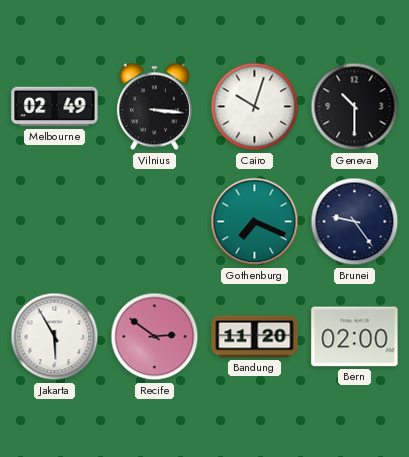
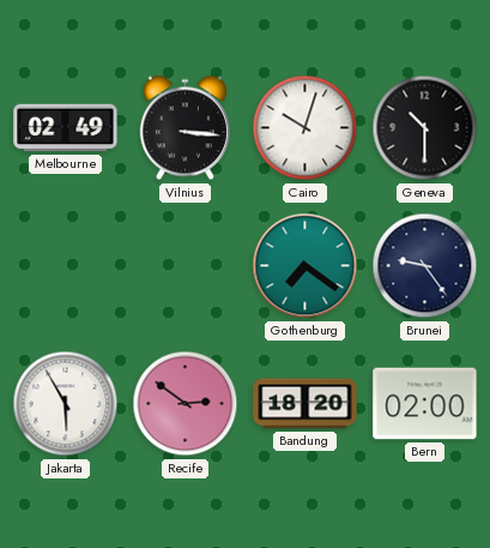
Gothenburg: 7:19 -> 7:21
Bandung: 11:20 -> 18:20
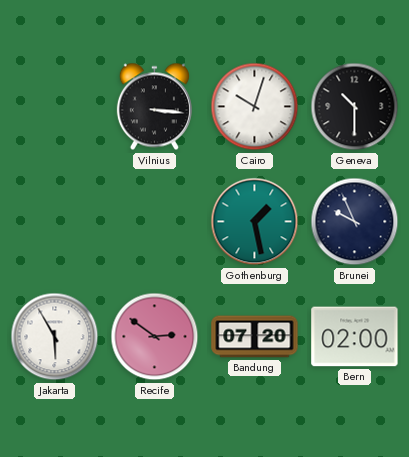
Melbourne: 02:49 -> none
Gothenburg: 7:21 -> 1:28
Brunei: 9:24 -> 9:56
Bandung: 18:20 -> 07:20
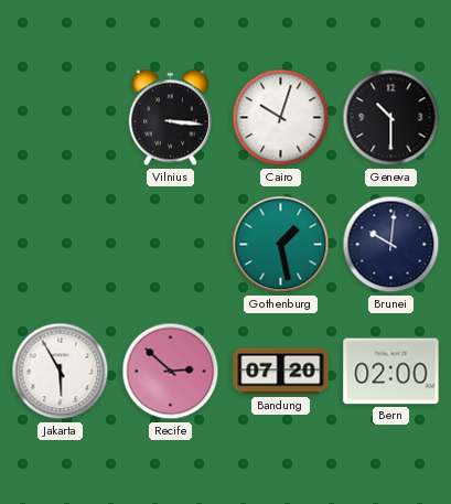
Brunei: 9:56 -> 10:01
Recife: 2:51 -> 2:52
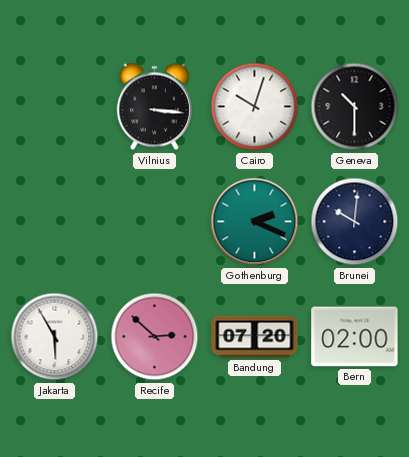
Gothenburg: 1:28 -> 2:19
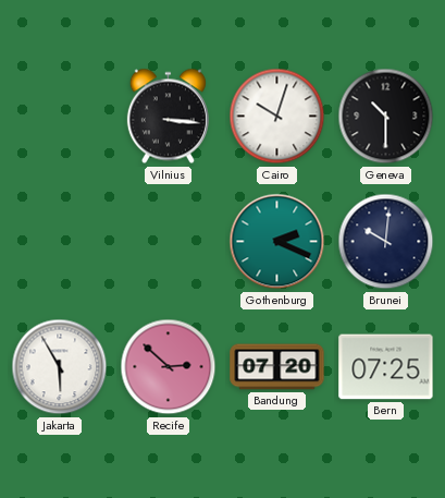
Bern: 02:00 -> 07:25
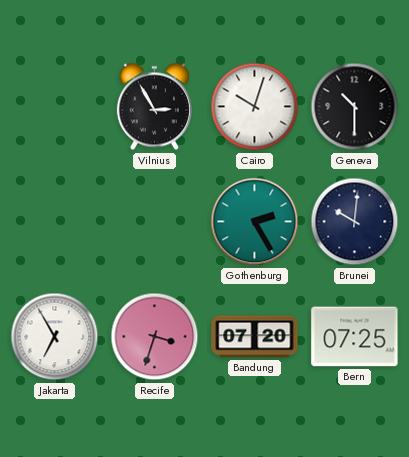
Vilnius: 3:16 -> 2:55
Gothenburg: 2:19 -> 2:25
Jakarta: 5:55 -> 6:55
Recife: 2:52 -> 3:33
